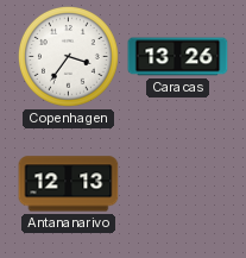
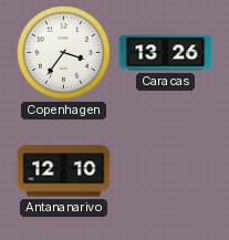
Antananarivo: 12:13 -> 12:10
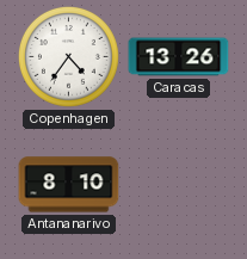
Copenhagen: 3:36 -> 4:36
Antananarivo: 12:10 -> 8:10
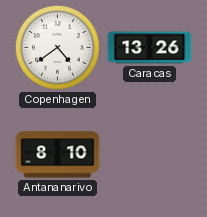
Copenhagen: 4:36 -> 4:39
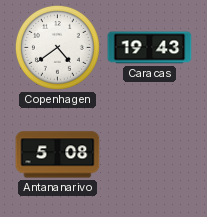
Caracas: 13:26 -> 19:43
Antananarivo: 8:10 -> 5:08
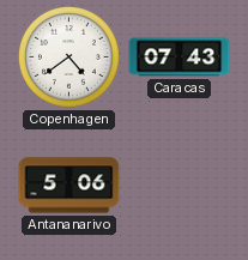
Caracas: 19:43 -> 07:43
Antananarivo: 5:08 -> 5:06
